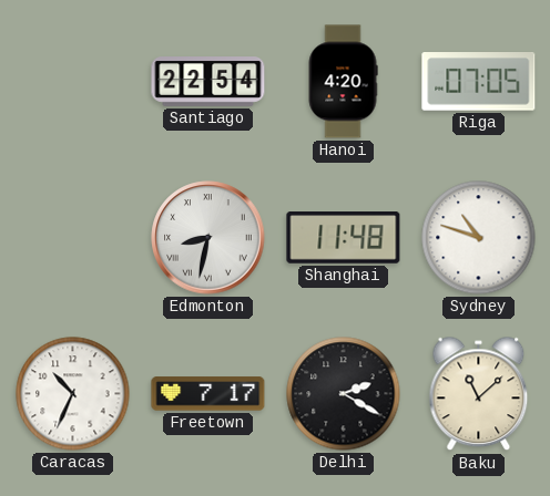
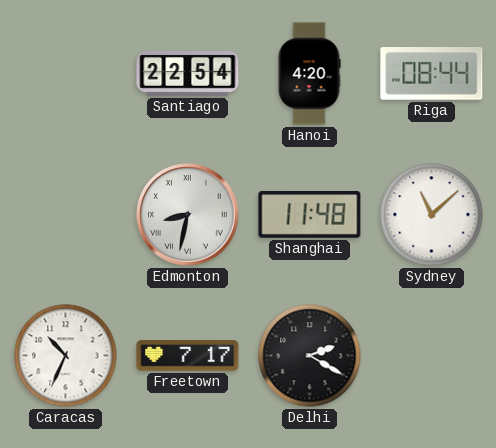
Riga: 07:05 -> 08:44
Sydney: 10:48 -> 11:08
Baku: 11:08 -> none
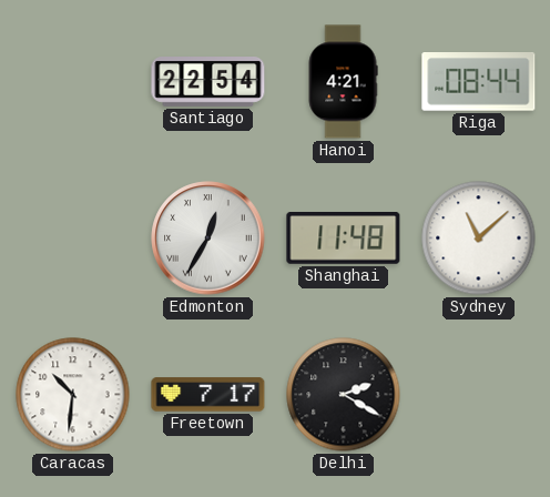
Hanoi: 4:20 -> 4:21
Edmonton: 8:32 -> 12:35
Caracas: 10:34 -> 10:31
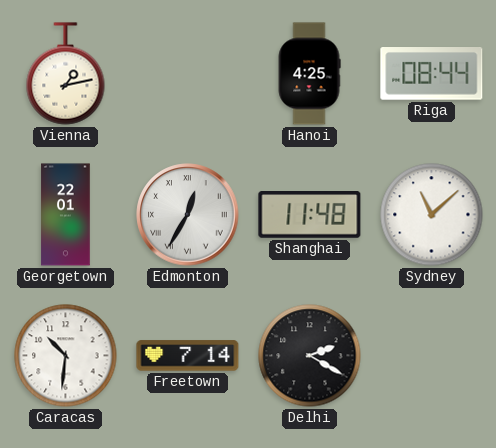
Vienna: none -> 1:13
Santiago: 22:54 -> none
Hanoi: 4:21 -> 4:25
Georgetown: none -> 22:01
Freetown: 7:17 -> 7:14
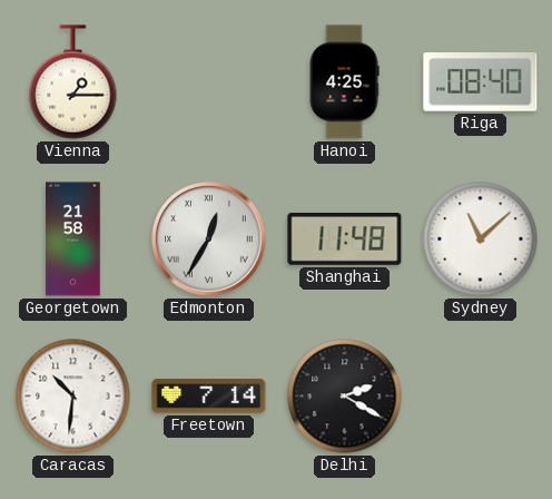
Vienna: 1:13 -> 1:15
Riga: 08:44 -> 08:40
Georgetown: 22:01 -> 21:58
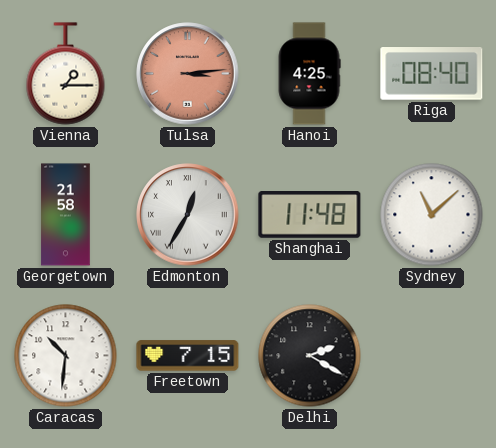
Tulsa: none -> 3:14
Freetown: 7:14 -> 7:15
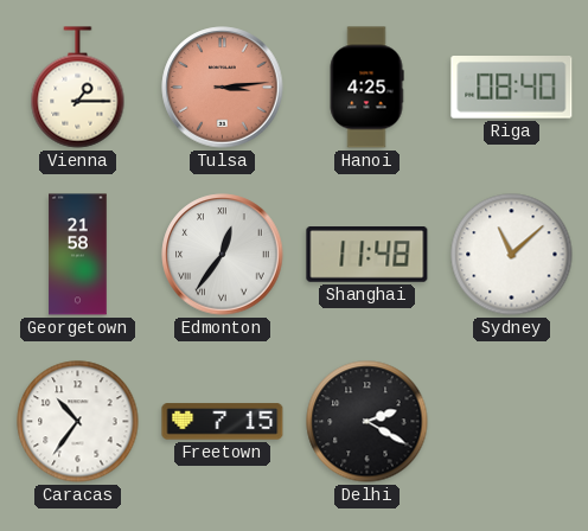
Edmonton: 12:35 -> 12:36
Caracas: 10:31 -> 10:36
